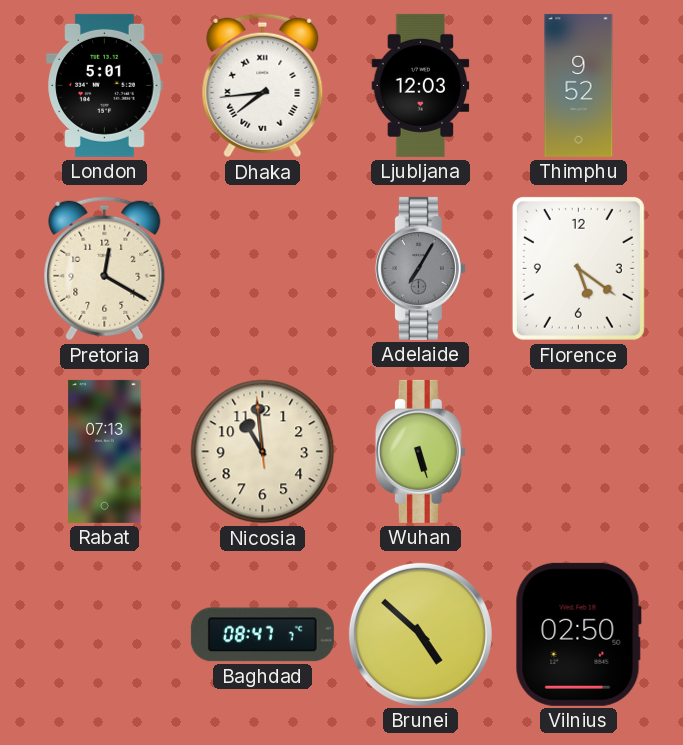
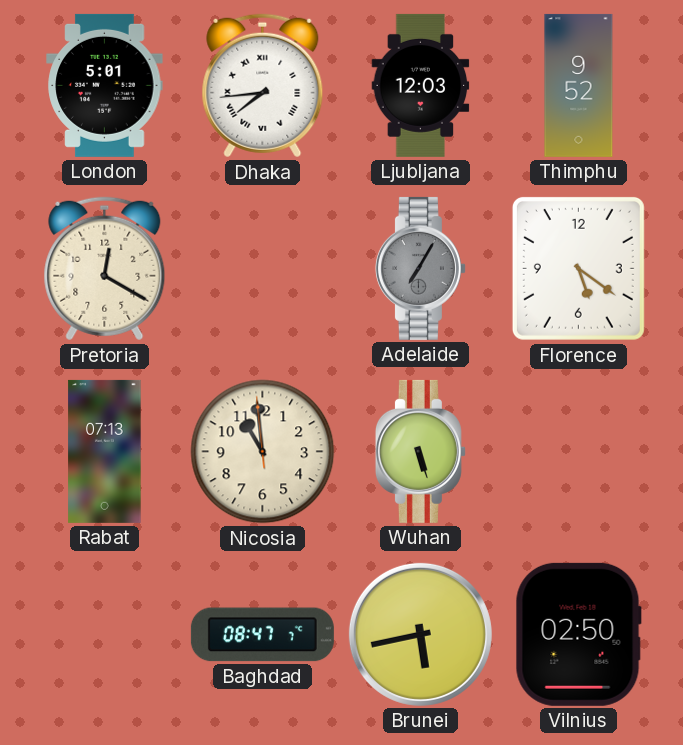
Brunei: 4:52 -> 5:43
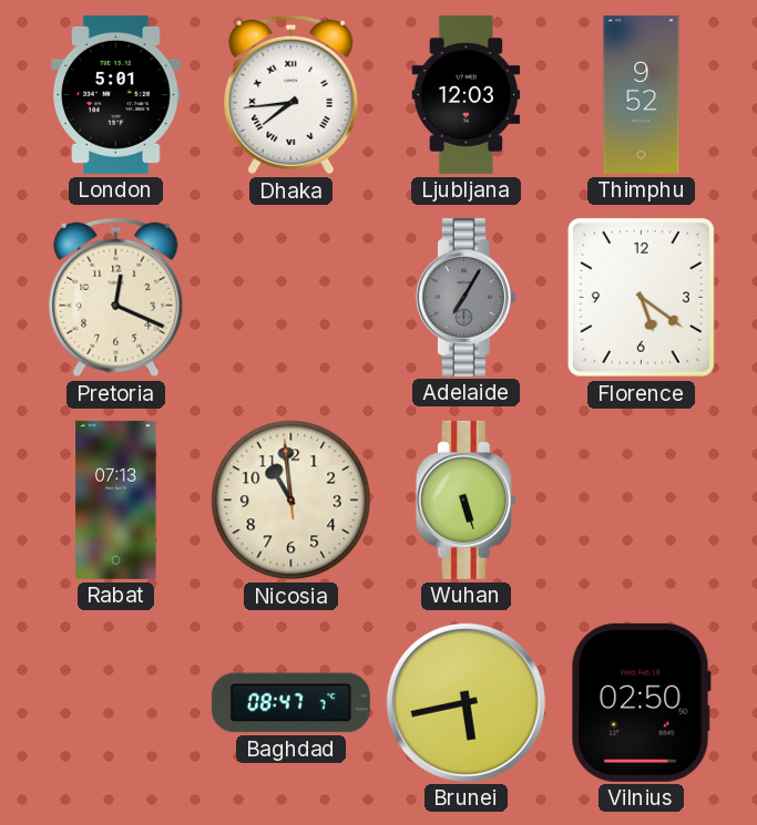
Pretoria: 12:20 -> 12:19
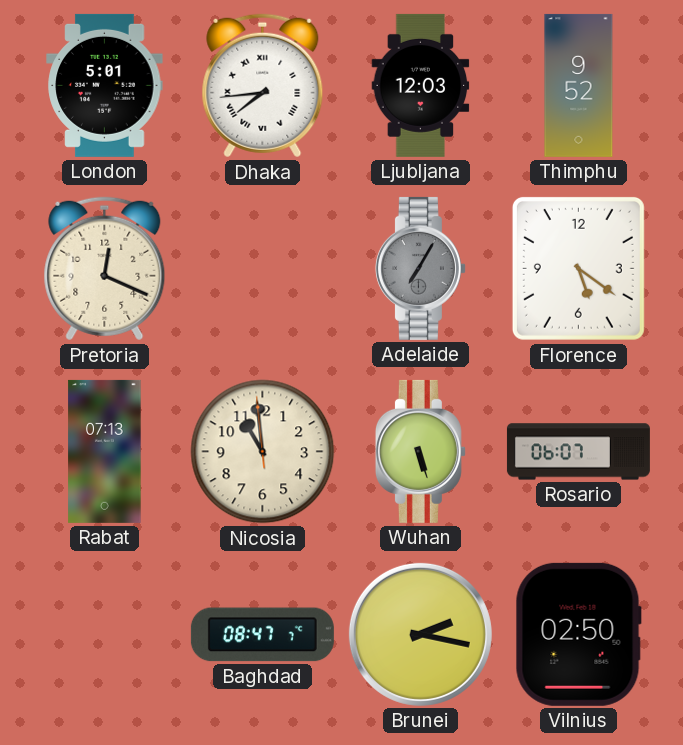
Rosario: none -> 06:07
Brunei: 5:43 -> 2:17
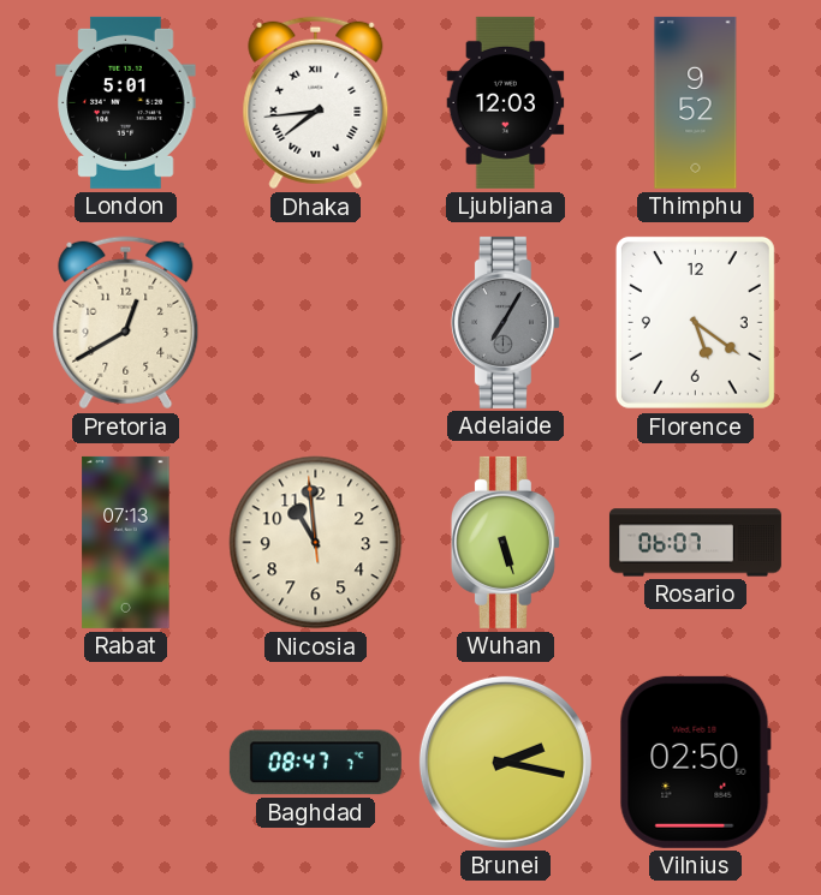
Pretoria: 12:19 -> 12:40
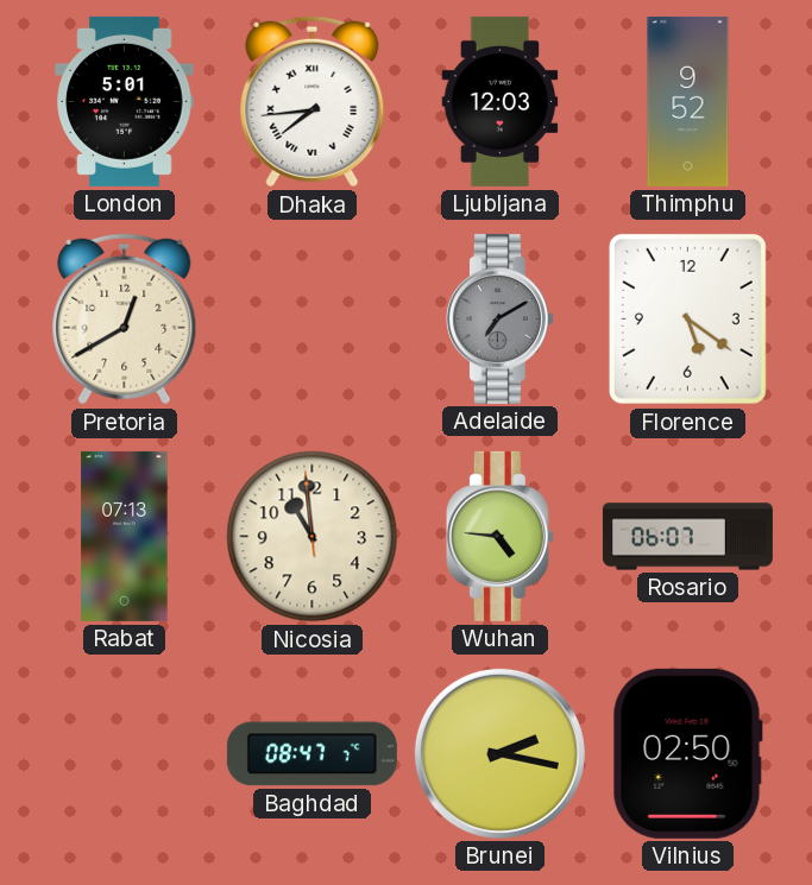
Adelaide: 7:05 -> 7:10
Wuhan: 5:27 -> 4:46
